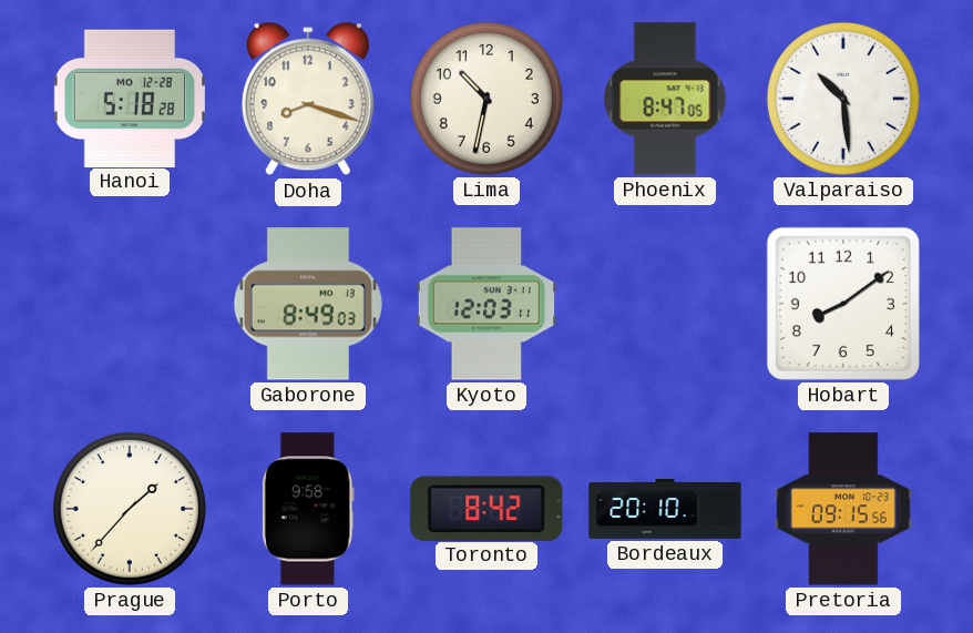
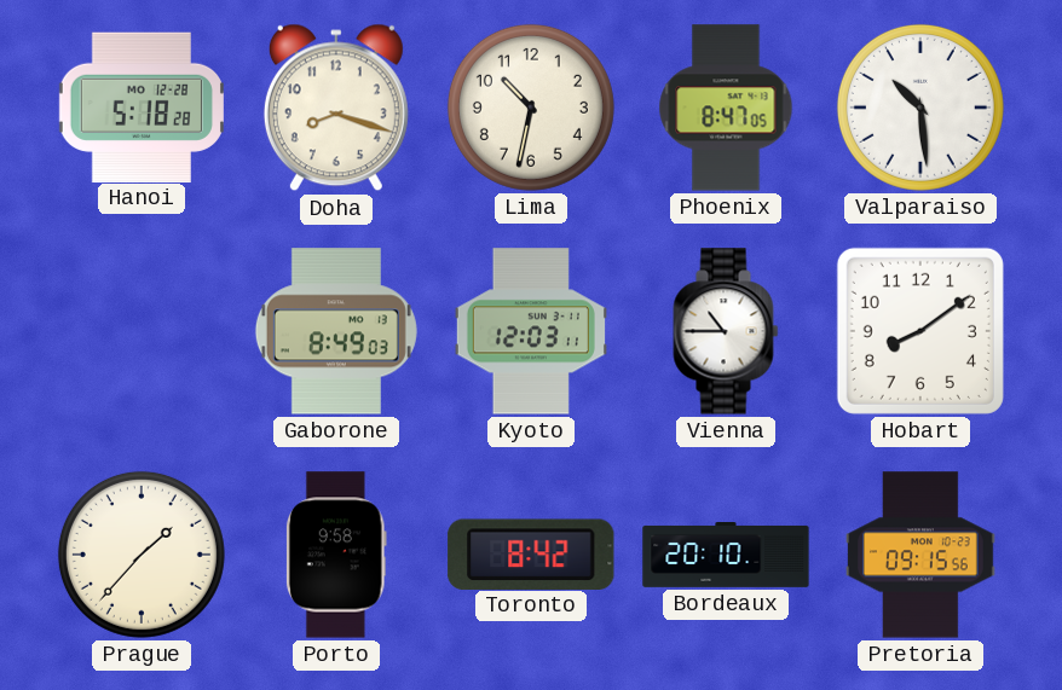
Vienna: none -> 10:45
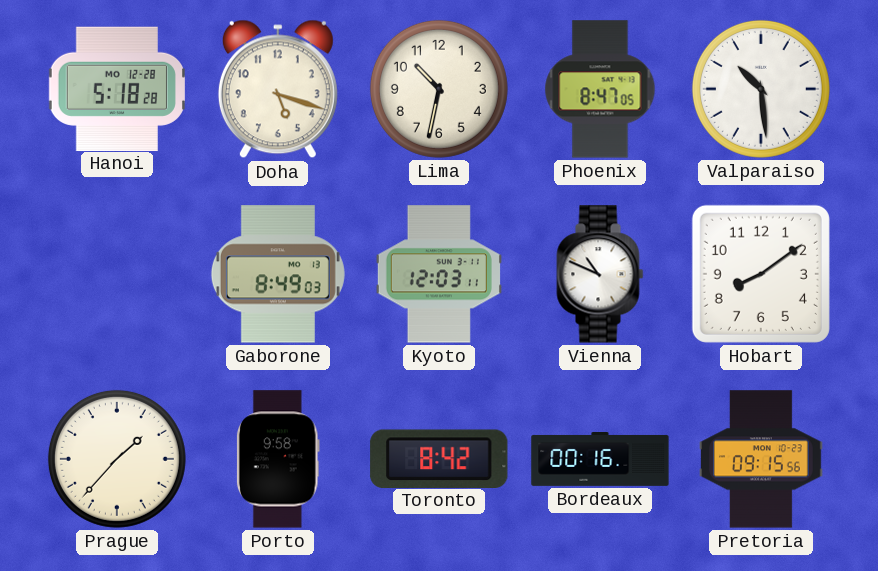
Doha: 8:18 -> 5:18
Vienna: 10:45 -> 10:49
Bordeaux: 20:10 -> 00:16
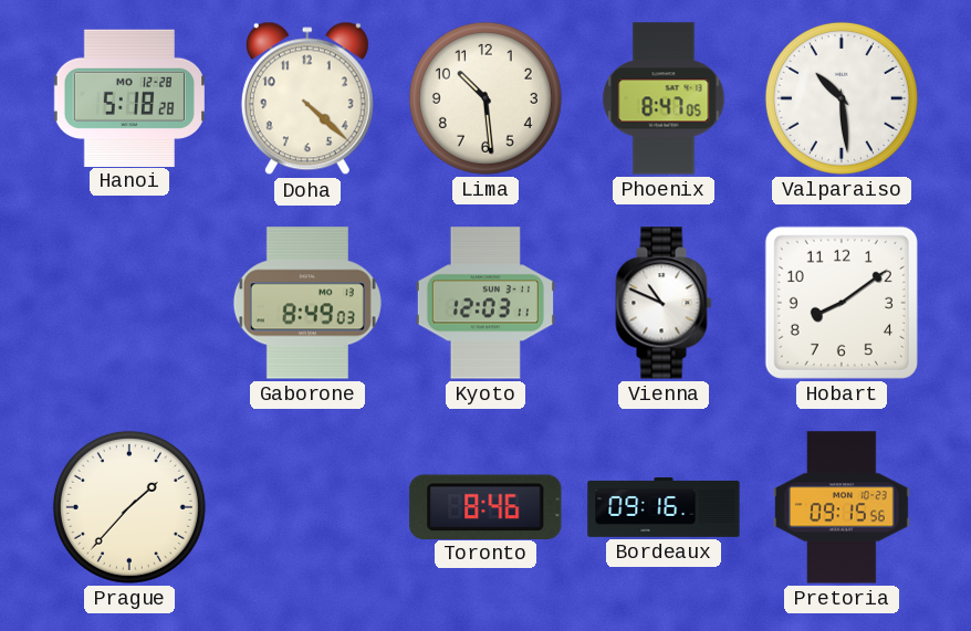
Doha: 5:18 -> 4:22
Lima: 10:32 -> 10:29
Porto: 9:58 -> none
Toronto: 8:42 -> 8:46
Bordeaux: 00:16 -> 09:16
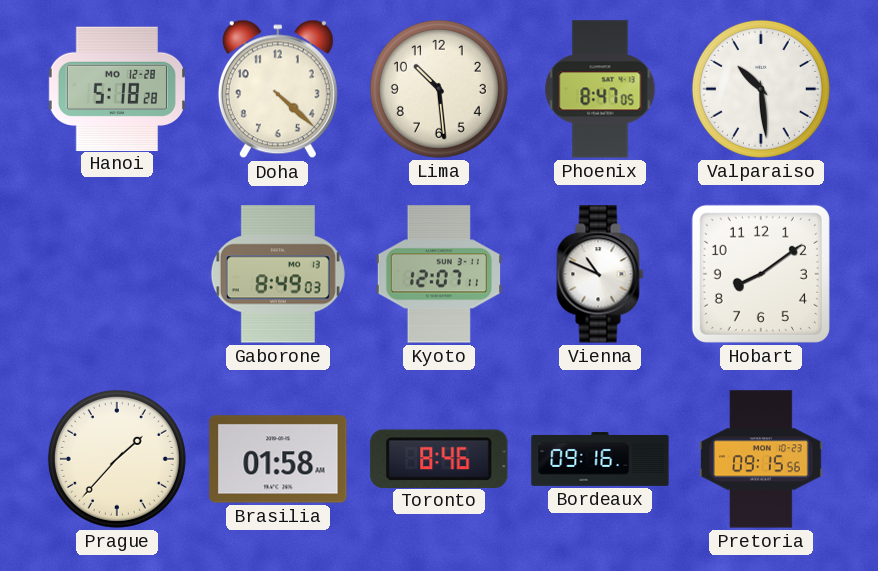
Kyoto: 12:03 -> 12:07
Brasilia: none -> 01:58
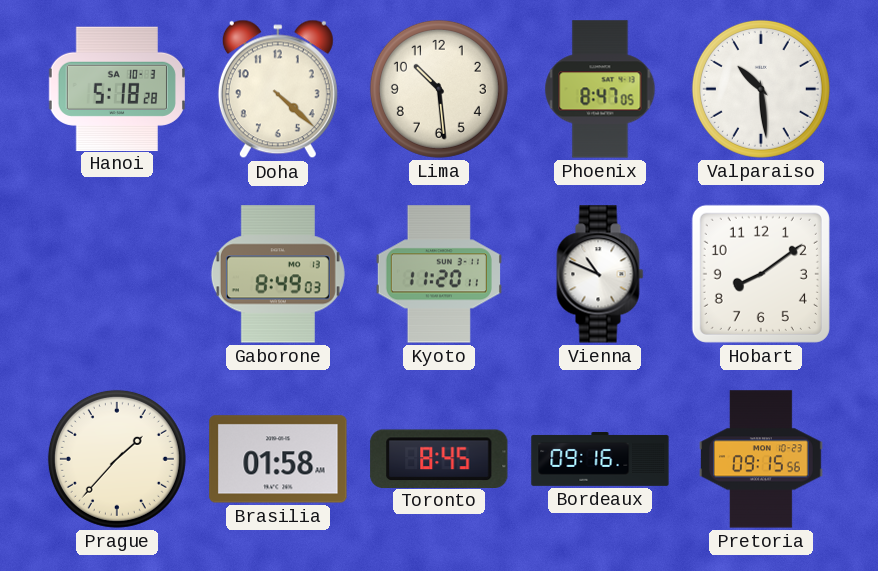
Hanoi date: MO 12-28 -> SA 10-3
Kyoto: 12:07 -> 11:20
Toronto: 8:46 -> 8:45
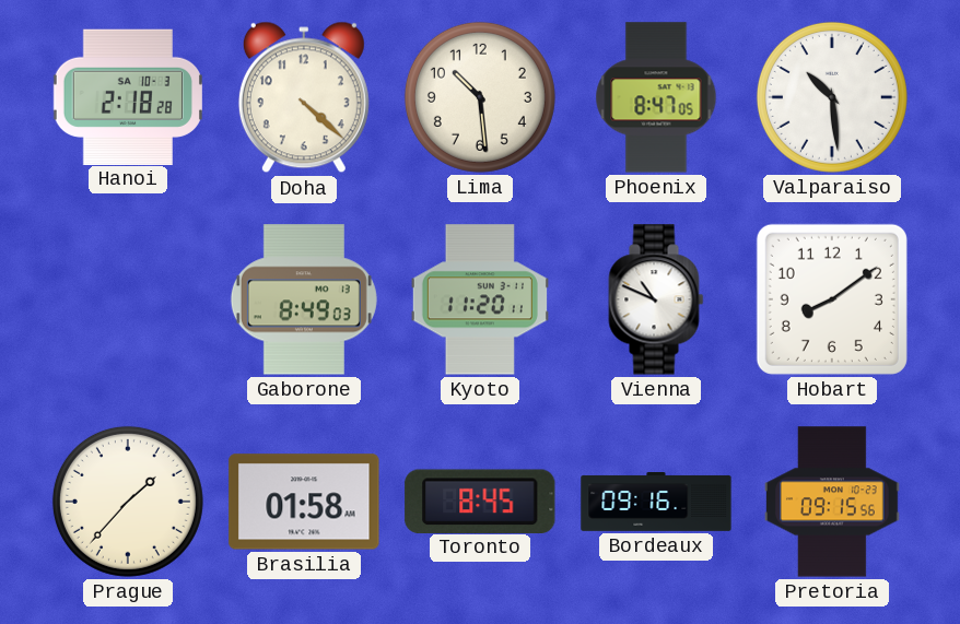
Hanoi: 5:18 -> 2:18
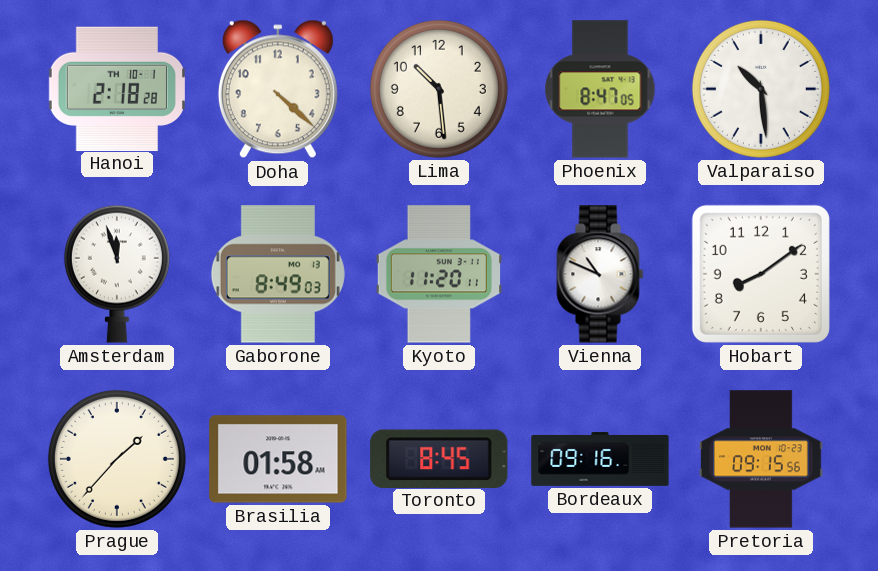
Hanoi date: SA 10-3 -> TH 10-1
Amsterdam: none -> 11:57
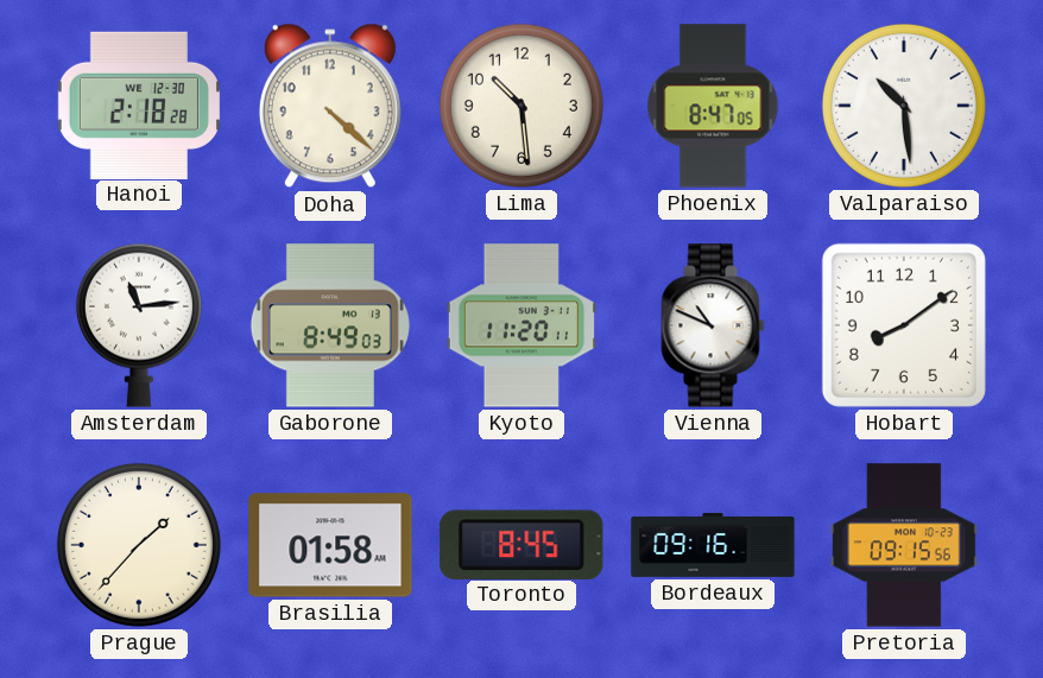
Hanoi date: TH 10-1 -> WE 12-30
Amsterdam: 11:57 -> 11:14
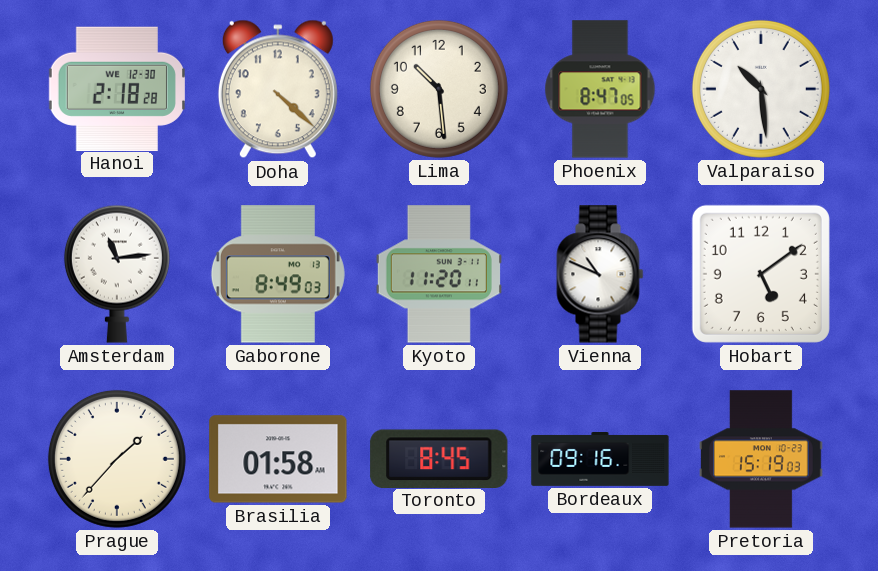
Hobart: 8:09 -> 5:09
Pretoria: 09:15 -> 15:19
